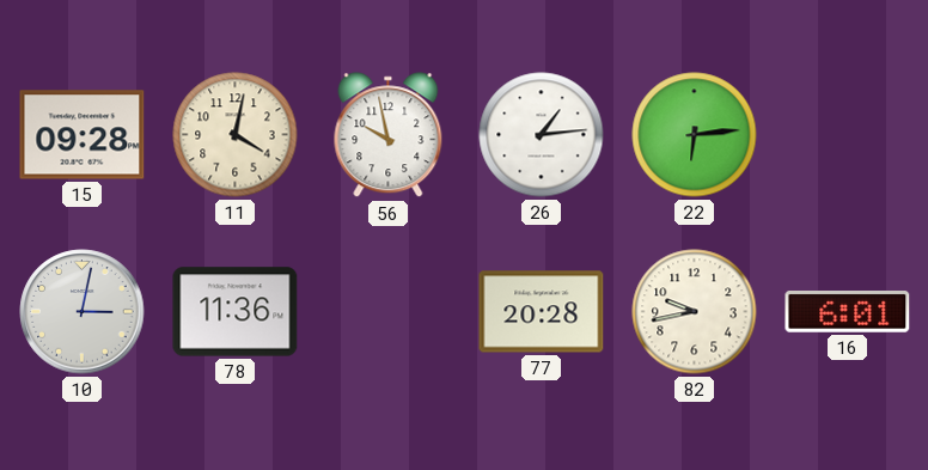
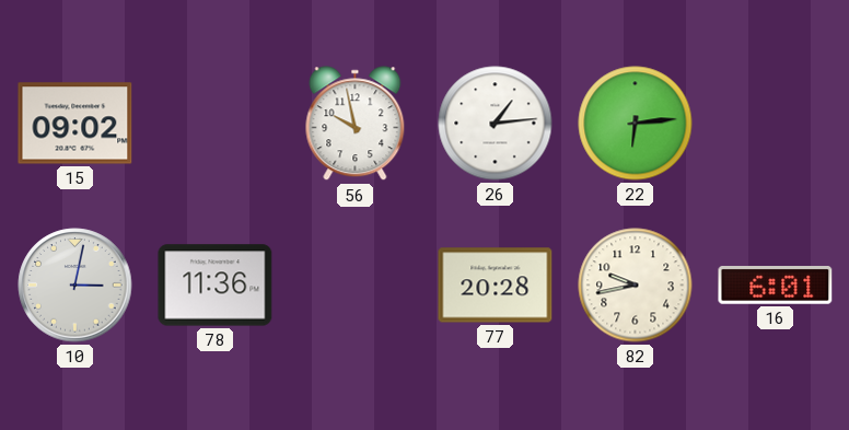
15: 09:28 -> 09:02
11: 4:02 -> none
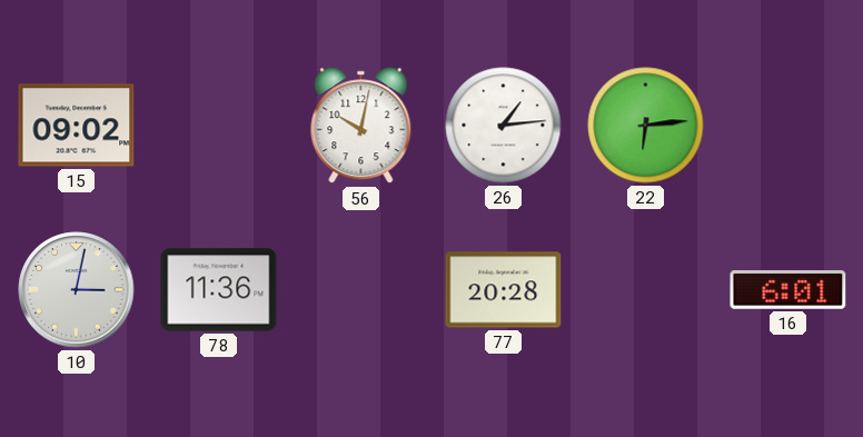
56: 9:58 -> 10:02
82: 9:43 -> none
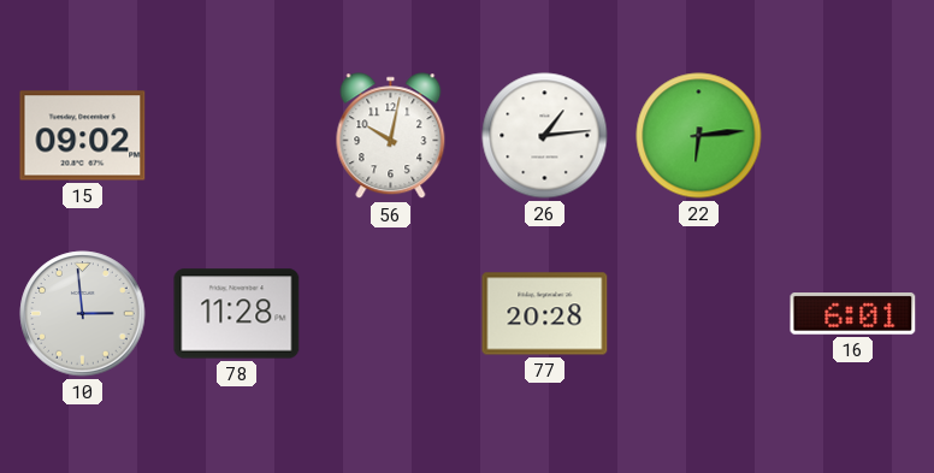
10: 3:02 -> 2:59
78: 11:36 -> 11:28
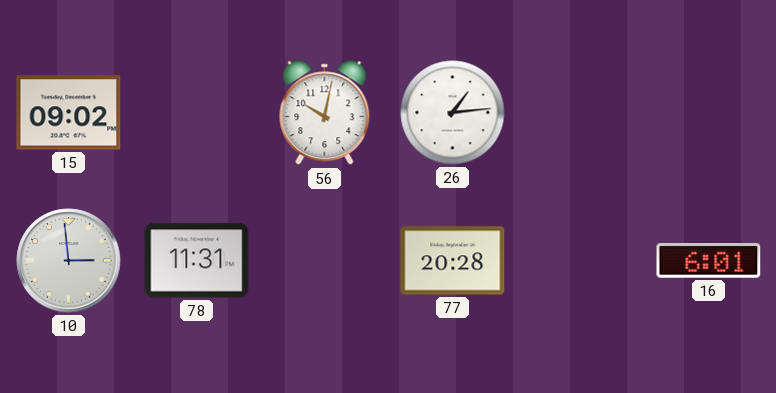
22: 6:14 -> none
78: 11:28 -> 11:31
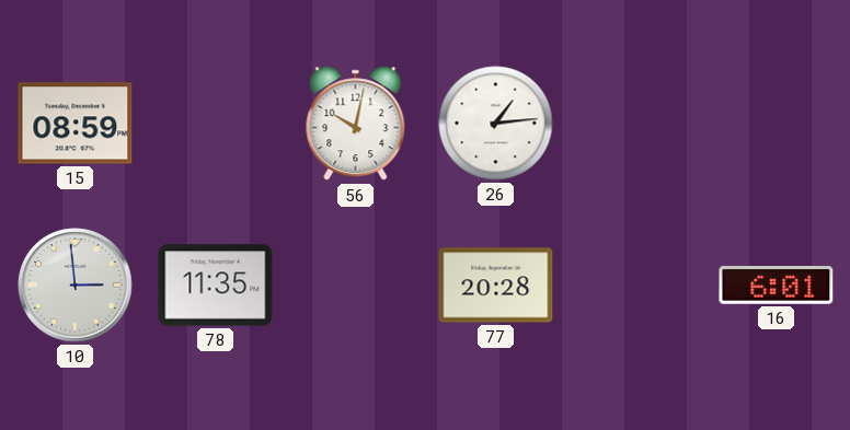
15: 09:02 -> 08:59
78: 11:31 -> 11:35
